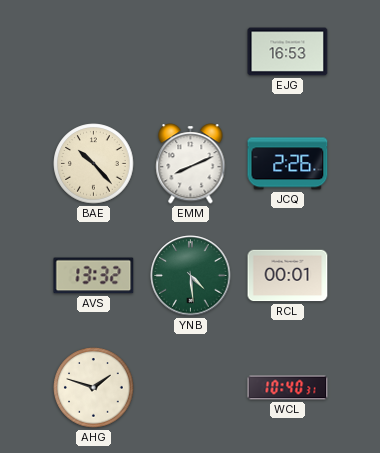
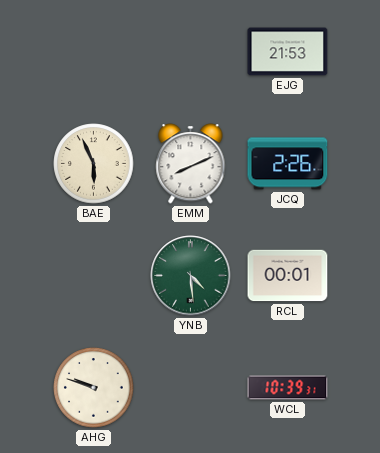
EJG: 16:53 -> 21:53
BAE: 10:23 -> 5:56
AVS: 13:32 -> none
AHG: 1:48 -> 9:48
WCL: 10:40 -> 10:39
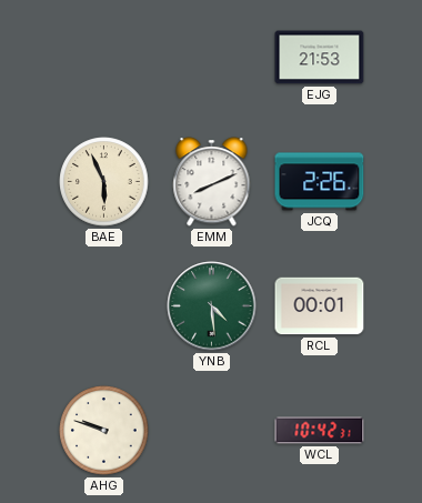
WCL: 10:39 -> 10:42
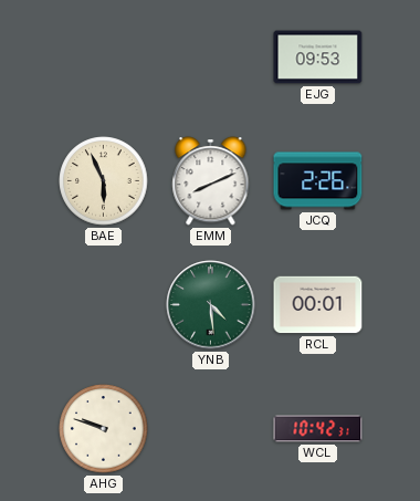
EJG: 21:53 -> 09:53
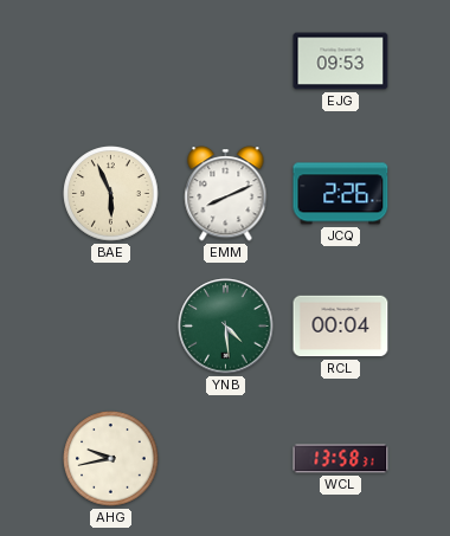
RCL: 00:01 -> 00:04
AHG: 9:48 -> 9:43
WCL: 10:42 -> 13:58
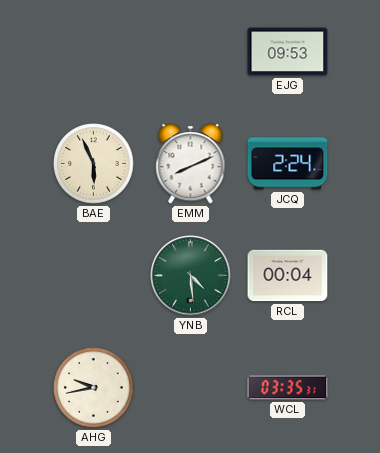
JCQ: 2:26 -> 2:24
WCL: 13:58 -> 03:35
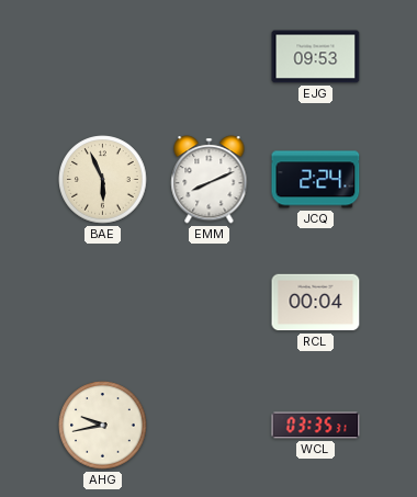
YNB: 4:29 -> none
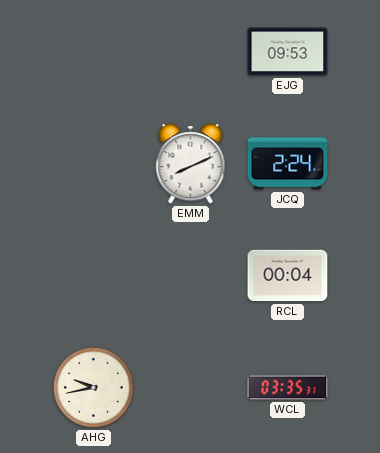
BAE: 5:56 -> none
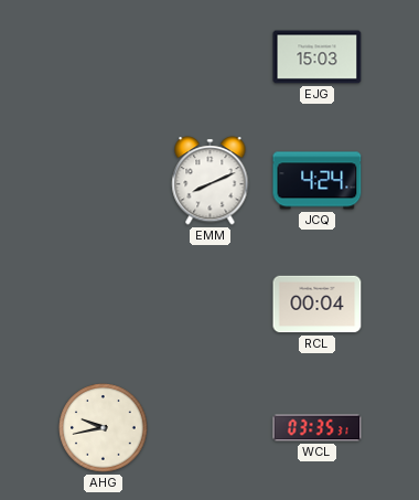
EJG: 09:53 -> 15:03
JCQ: 2:24 -> 4:24
